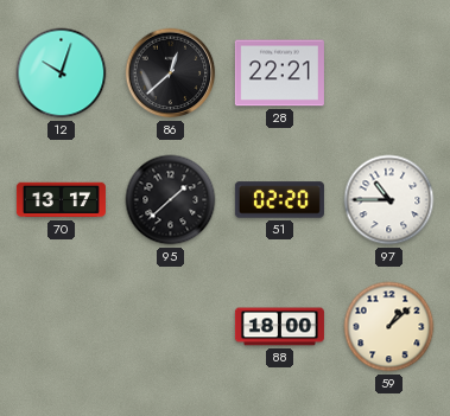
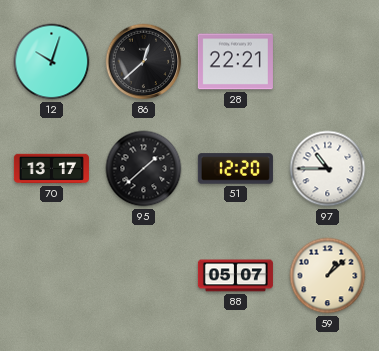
51: 02:20 -> 12:20
88: 18:00 -> 05:07
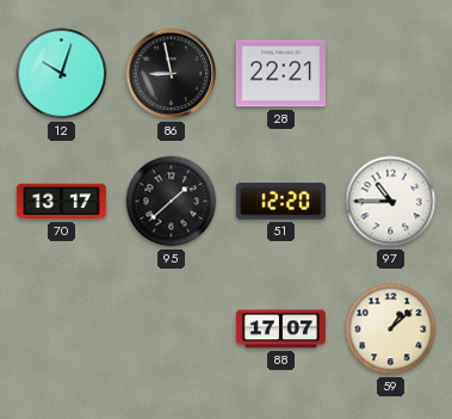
86: 12:38 -> 8:58
88: 05:07 -> 17:07
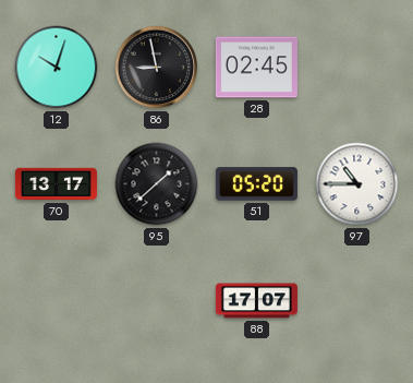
28: 22:21 -> 02:45
51: 12:20 -> 05:20
59: 1:08 -> none
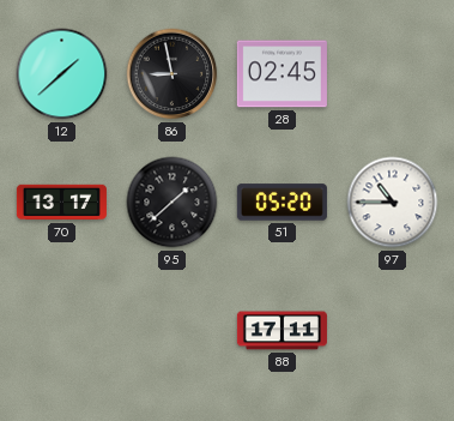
12: 10:03 -> 1:38
88: 17:07 -> 17:11
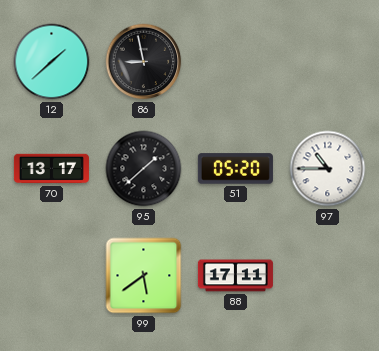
28: 02:45 -> none
99: none -> 5:39
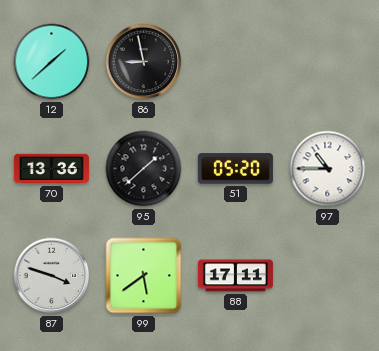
70: 13:17 -> 13:36
87: none -> 3:48
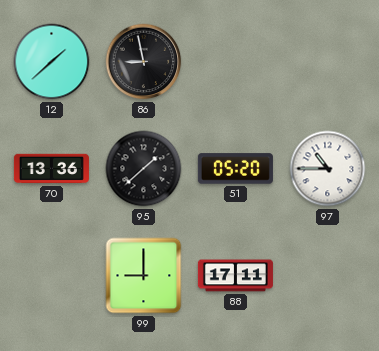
87: 3:48 -> none
99: 5:39 -> 9:00
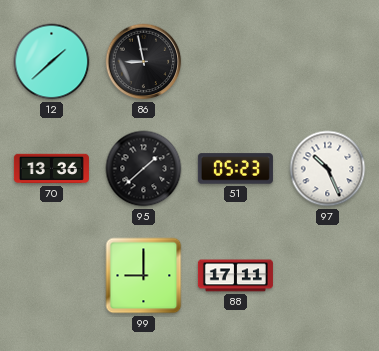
51: 05:20 -> 05:23
97: 10:45 -> 10:26
